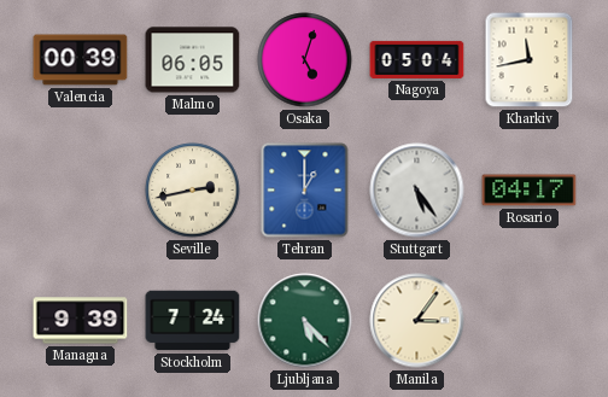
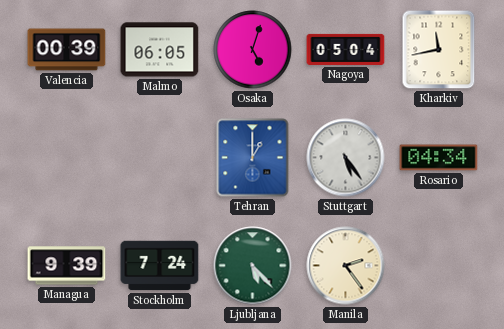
Seville: 2:43 -> none
Rosario: 04:17 -> 04:34
Manila: 3:06 -> 2:24
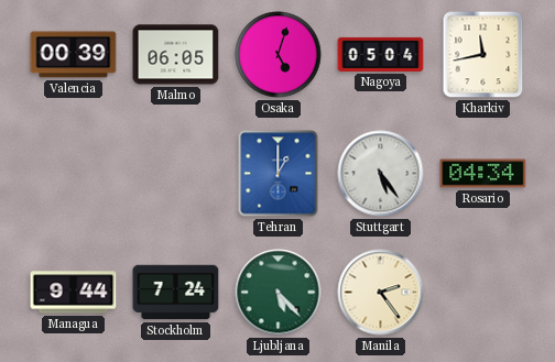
Managua: 9:39 -> 9:44
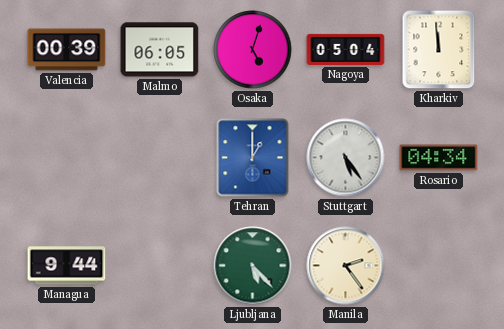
Kharkiv: 11:43 -> 11:59
Stockholm: 7:24 -> none
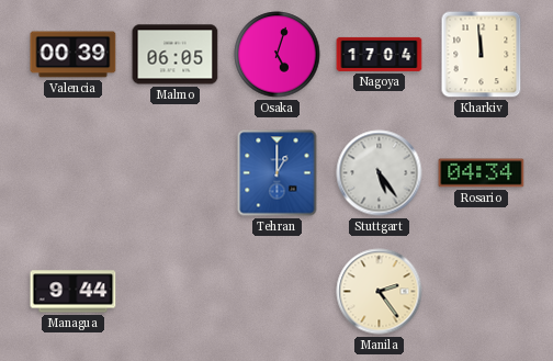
Nagoya: 05:04 -> 17:04
Ljubljana: 5:23 -> none
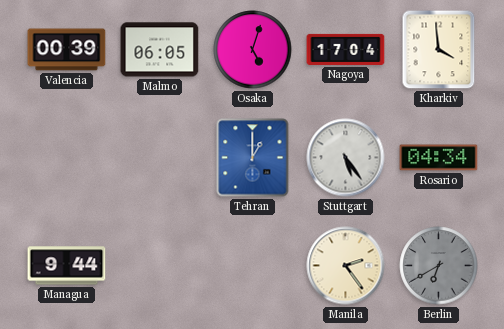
Kharkiv: 11:59 -> 3:59
Berlin: none -> 6:40
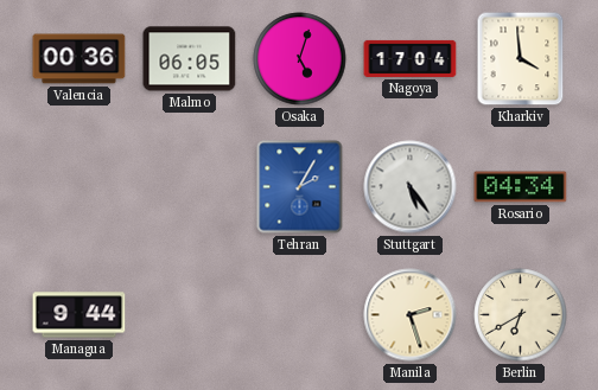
Valencia: 00:39 -> 00:36
Tehran: 1:00 -> 2:05
Manila: 2:24 -> 2:27
Berlin dial: grey -> cream
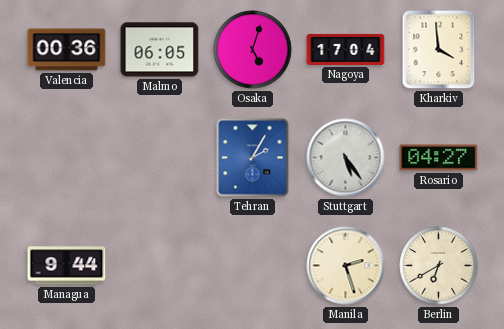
Rosario: 04:34 -> 04:27
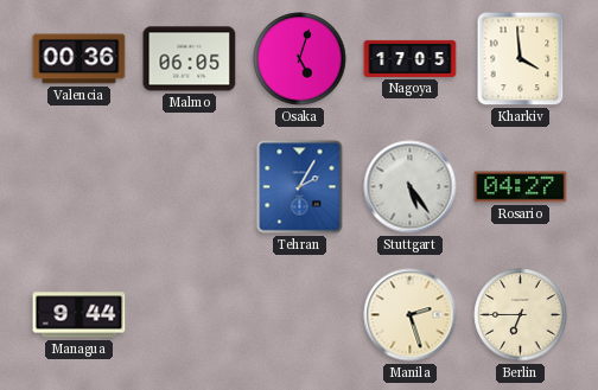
Nagoya: 17:04 -> 17:05
Berlin: 6:40 -> 6:45
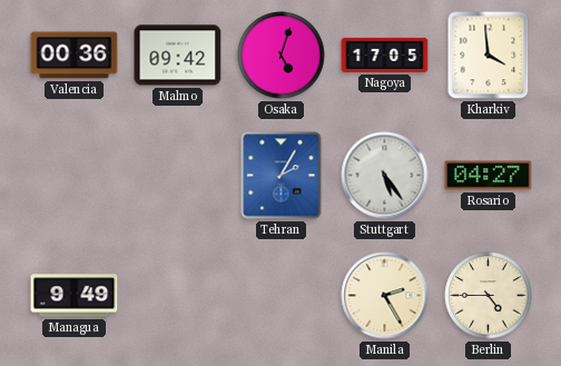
Malmo: 06:05 -> 09:42
Managua: 9:44 -> 9:49
Manila: 2:27 -> 2:25
Berlin: 6:45 -> 4:45
